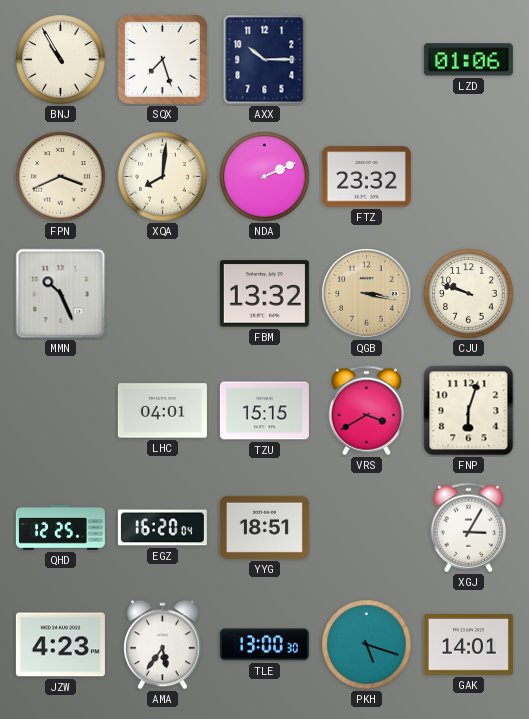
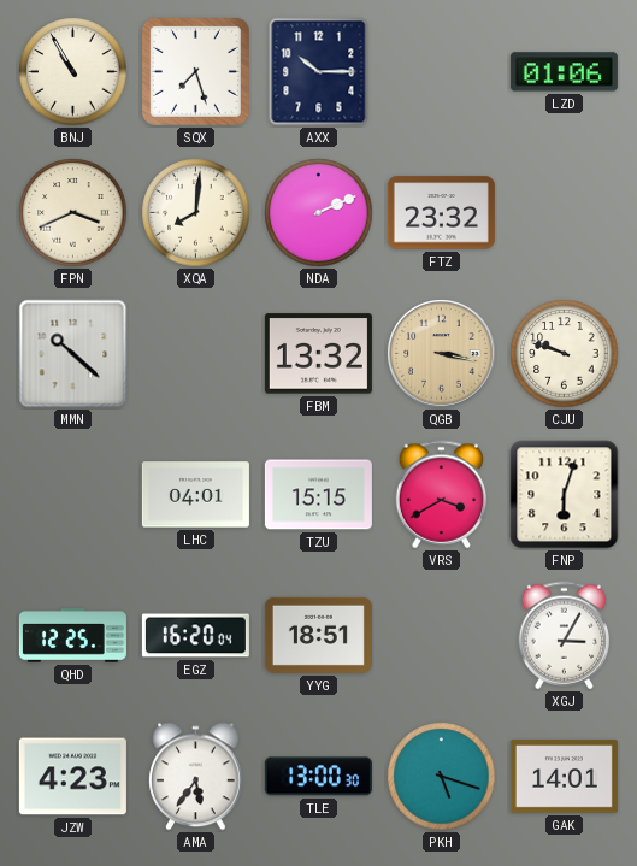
MMN: 10:26 -> 10:22
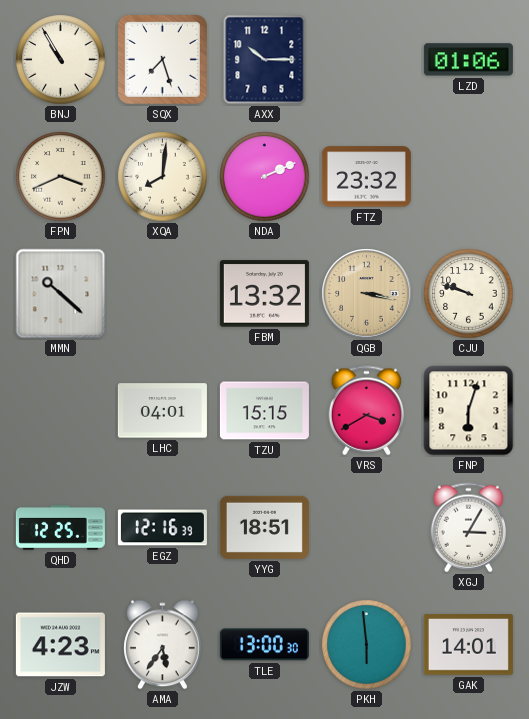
EGZ: 16:20 -> 12:16
PKH: 5:18 -> 5:59
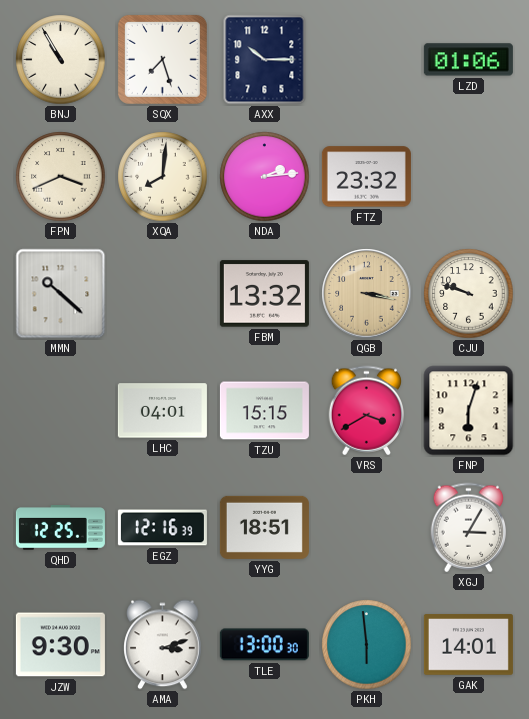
NDA: 2:11 -> 2:14
JZW: 4:23 -> 9:30
AMA: 5:36 -> 3:12
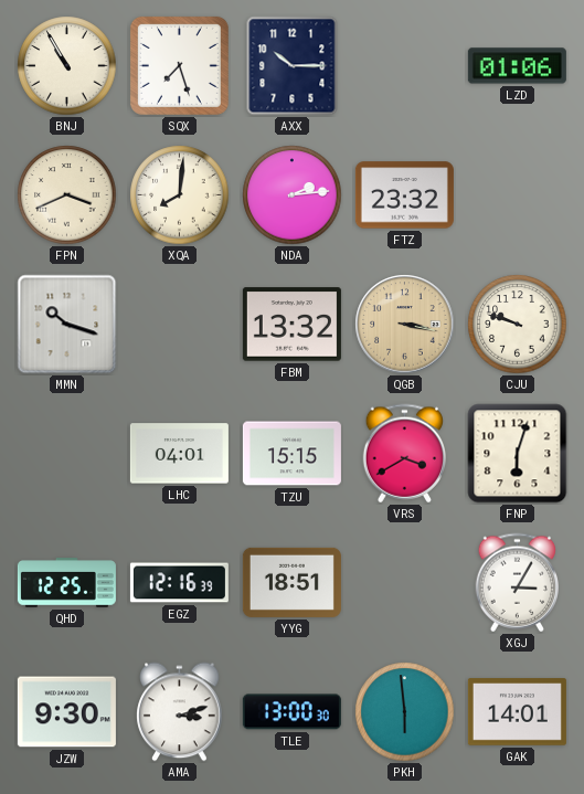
MMN: 10:22 -> 10:18
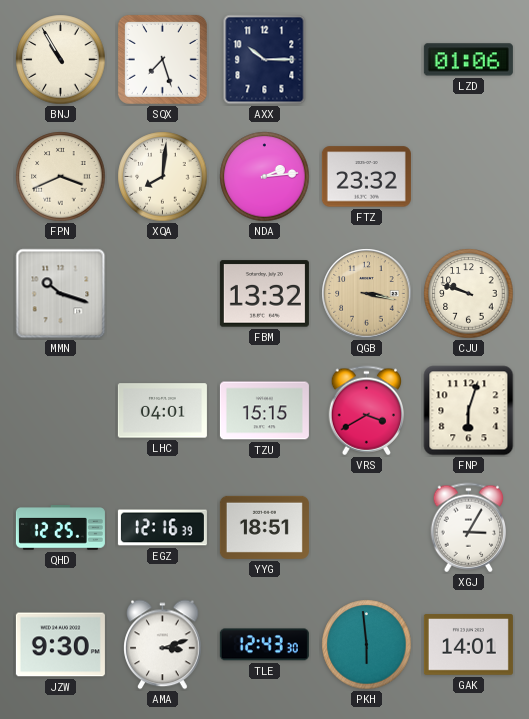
TLE: 13:00 -> 12:43
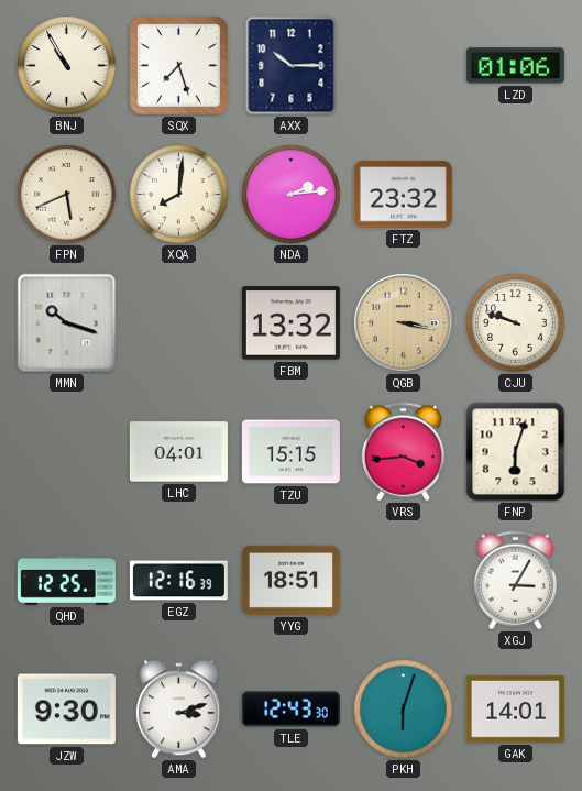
FPN: 3:41 -> 5:41
VRS: 3:40 -> 3:44
PKH: 5:59 -> 6:03
